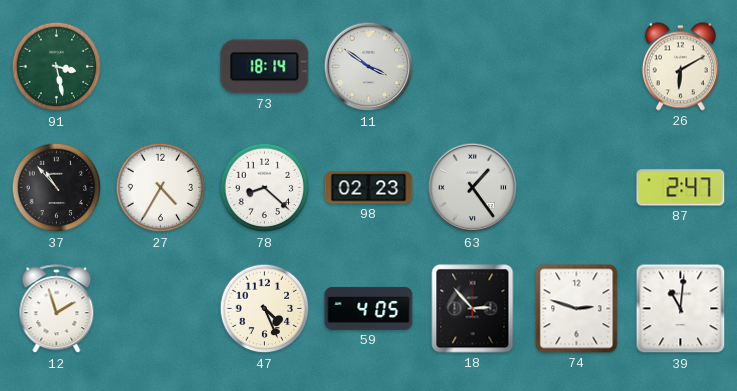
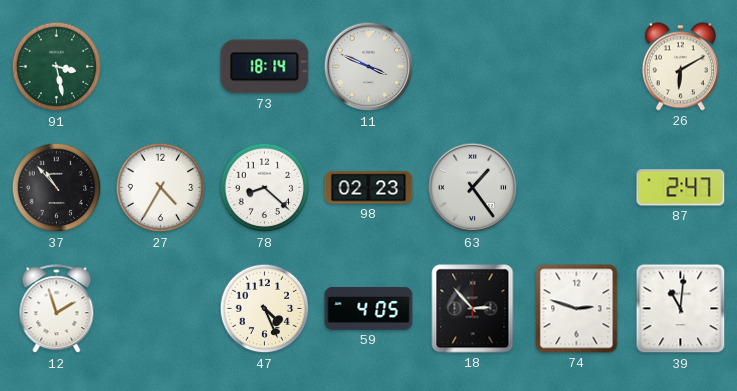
11: 3:51 -> 3:49
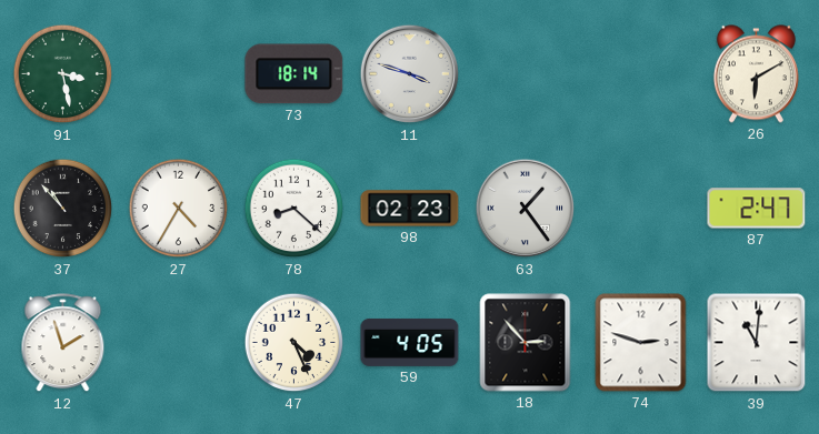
11: 3:49 -> 3:48
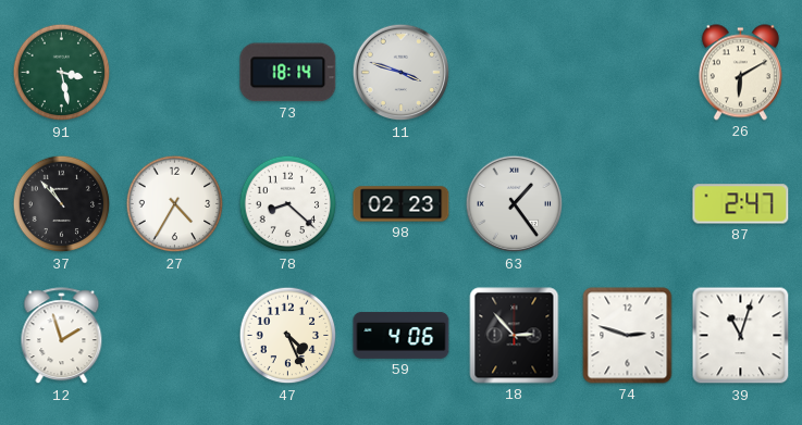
59: 4:05 -> 4:06
39: 11:01 -> 11:03
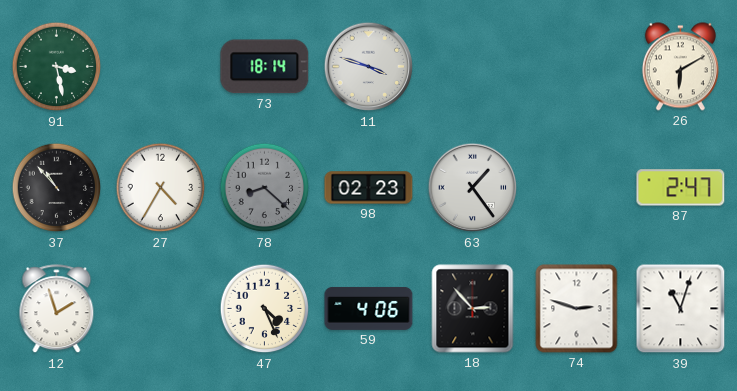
78 dial: white -> grey
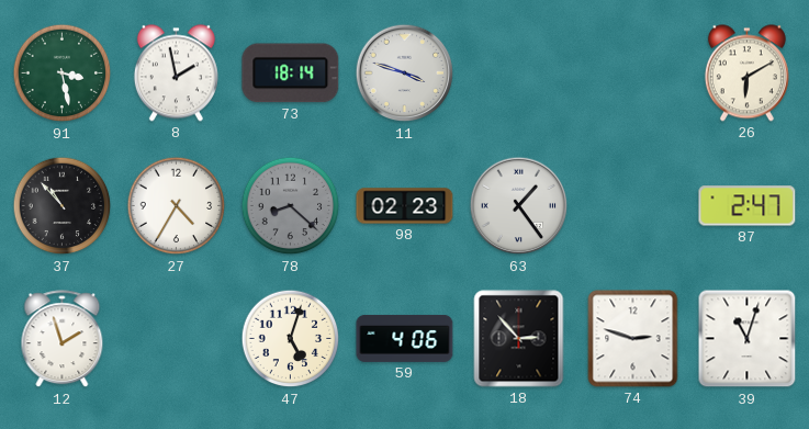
8: none -> 1:58
47: 4:26 -> 5:03
